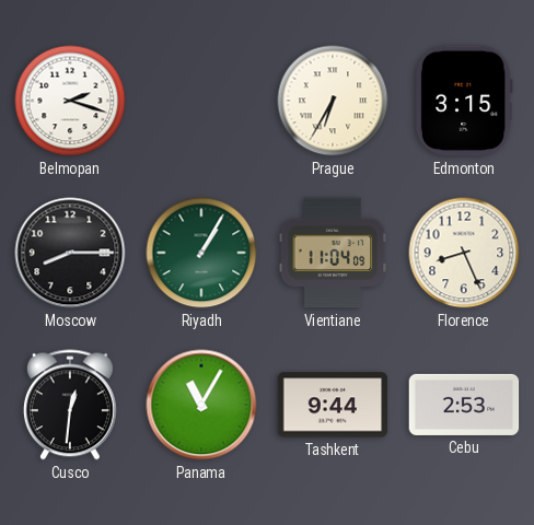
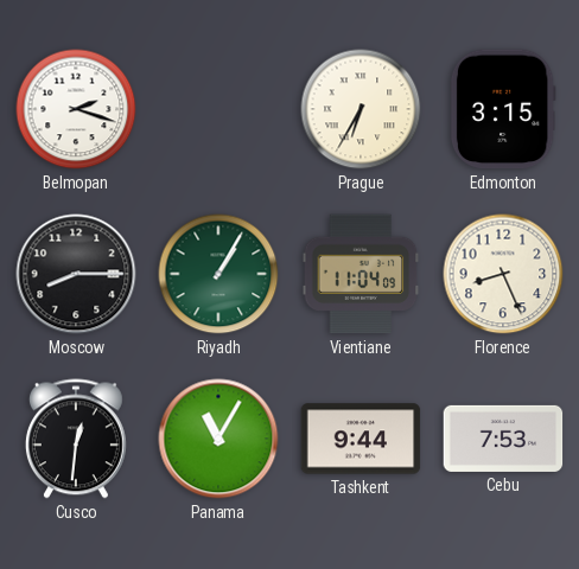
Cebu: 2:53 -> 7:53
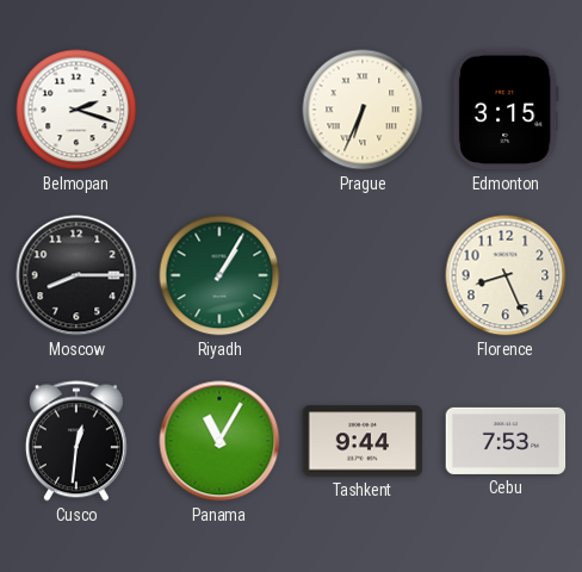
Prague: 6:35 -> 6:34
Vientiane: 11:04 -> none
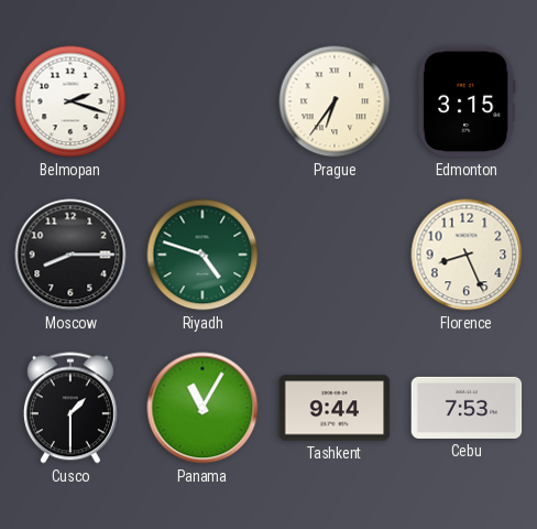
Prague: 6:34 -> 6:36
Riyadh: 1:05 -> 4:48
Cusco: 12:31 -> 1:30
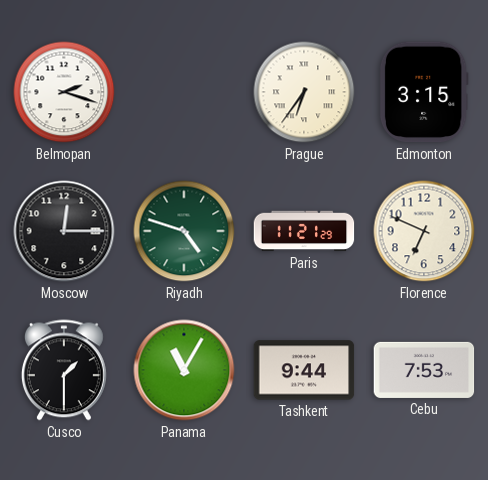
Moscow: 8:15 -> 12:15
Paris: none -> 11:21
Florence: 8:26 -> 6:49
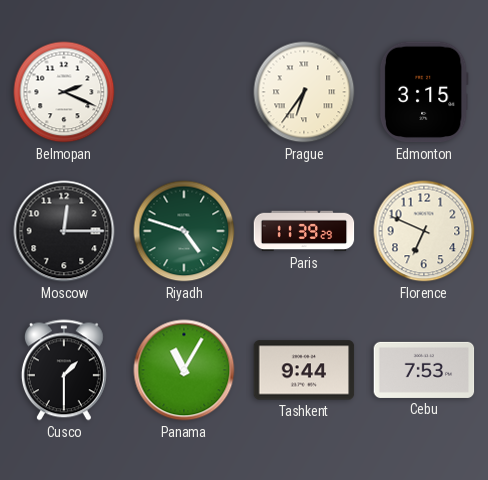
Belmopan: 2:18 -> 2:19
Paris: 11:21 -> 11:39
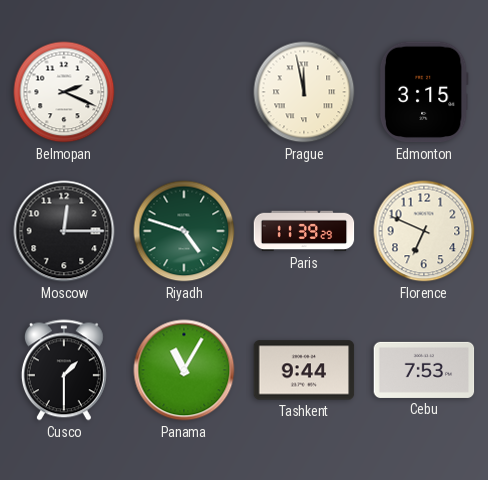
Prague: 6:36 -> 11:58
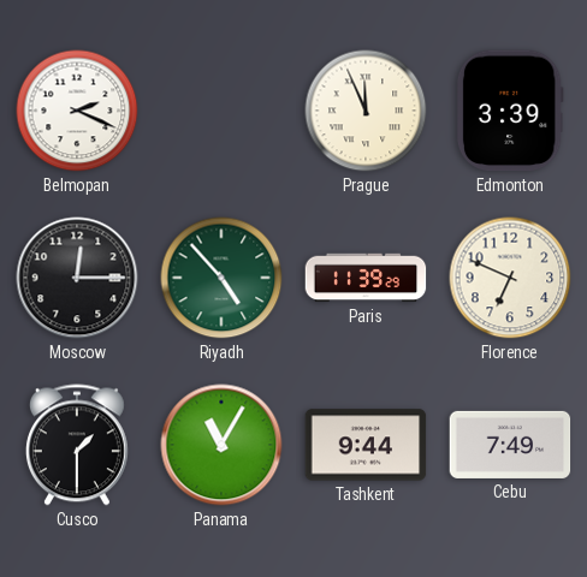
Prague: 11:58 -> 11:56
Edmonton: 3:15 -> 3:39
Riyadh: 4:48 -> 4:53
Cebu: 7:53 -> 7:49
